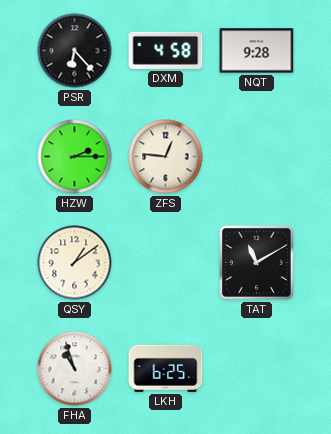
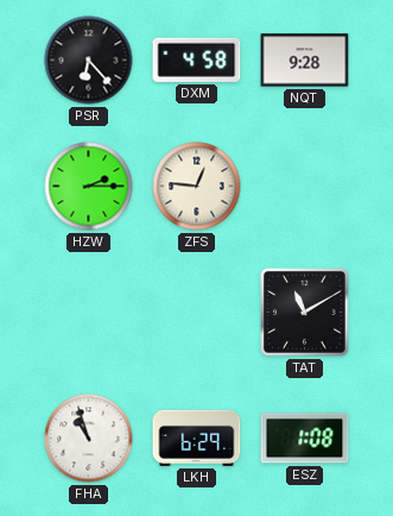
QSY: 1:09 -> none
LKH: 6:25 -> 6:29
ESZ: none -> 1:08
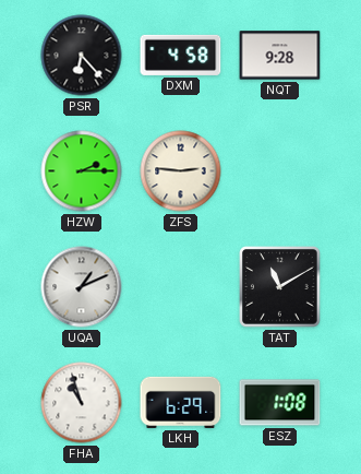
ZFS: 12:46 -> 2:46
UQA: none -> 1:11
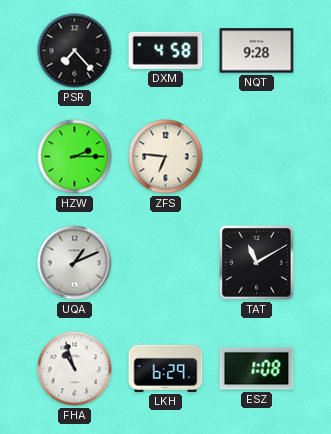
PSR: 6:23 -> 7:23
ZFS: 2:46 -> 6:46
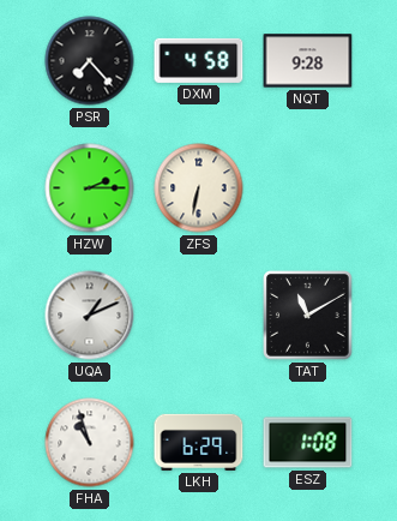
ZFS: 6:46 -> 6:32
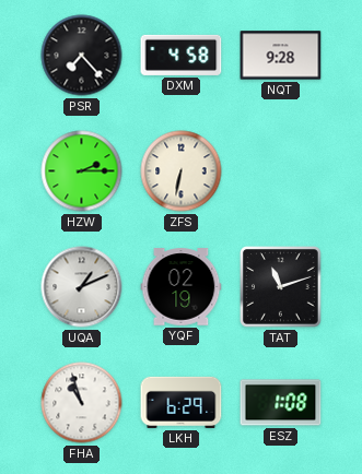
YQF: none -> 02:19
TAT: 11:10 -> 11:12
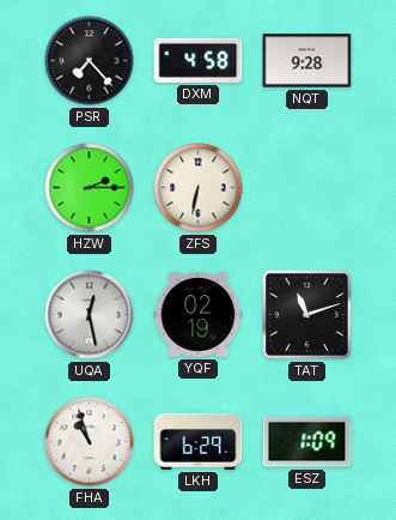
UQA: 1:11 -> 12:28
ESZ: 1:08 -> 1:09
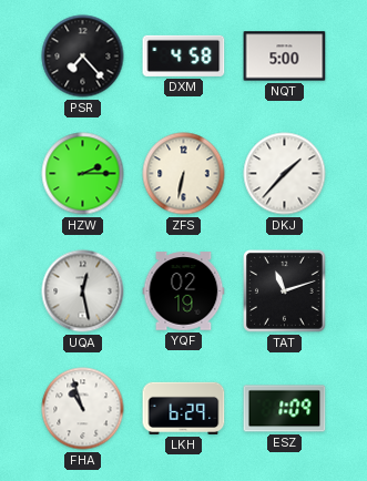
NQT: 9:28 -> 5:00
DKJ: none -> 1:37
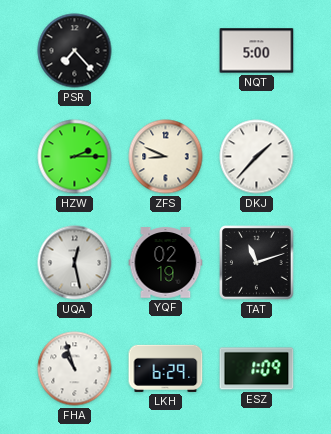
DXM: 4:58 -> none
ZFS: 6:32 -> 8:49
